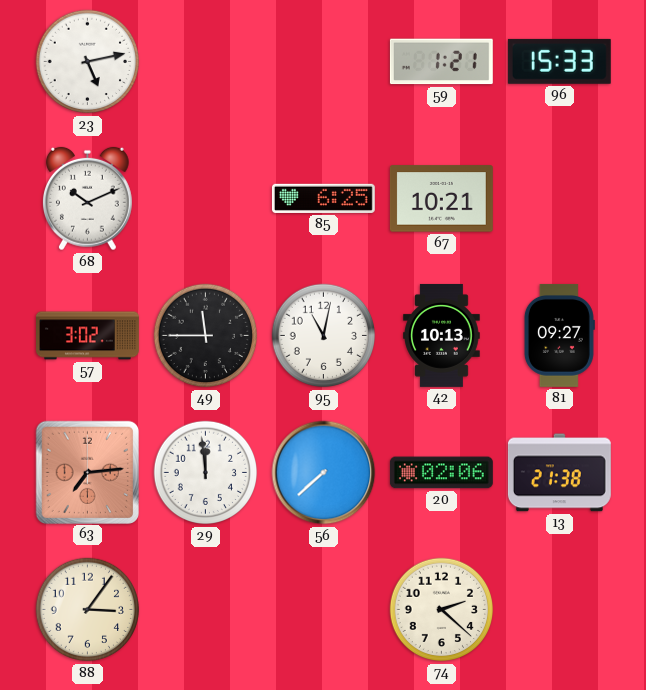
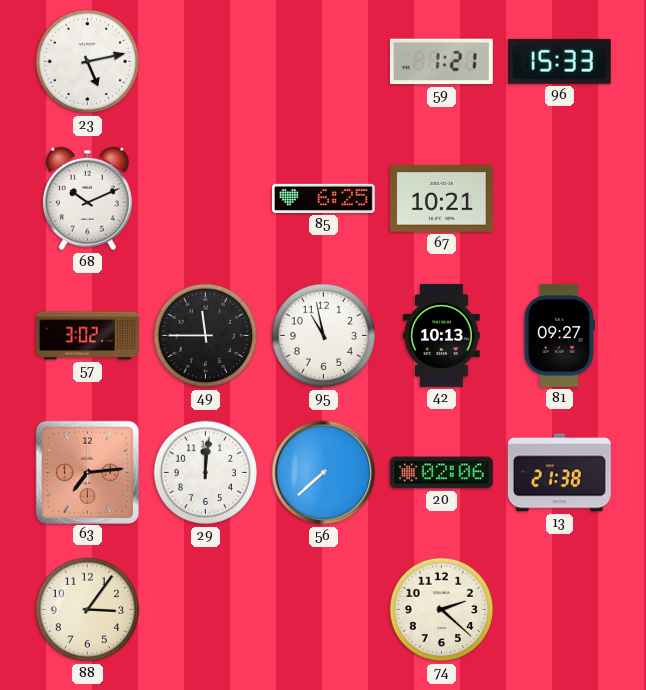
95: 11:02 -> 10:58
29: 11:59 -> 12:01
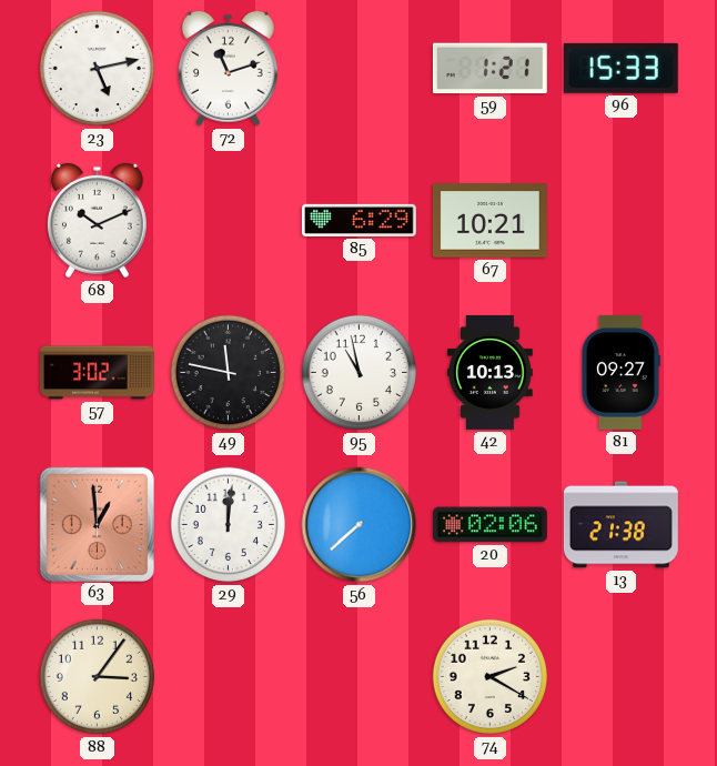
72: none -> 11:12
85: 6:25 -> 6:29
49: 11:45 -> 11:47
63: 7:14 -> 12:59
74: 2:22 -> 2:20
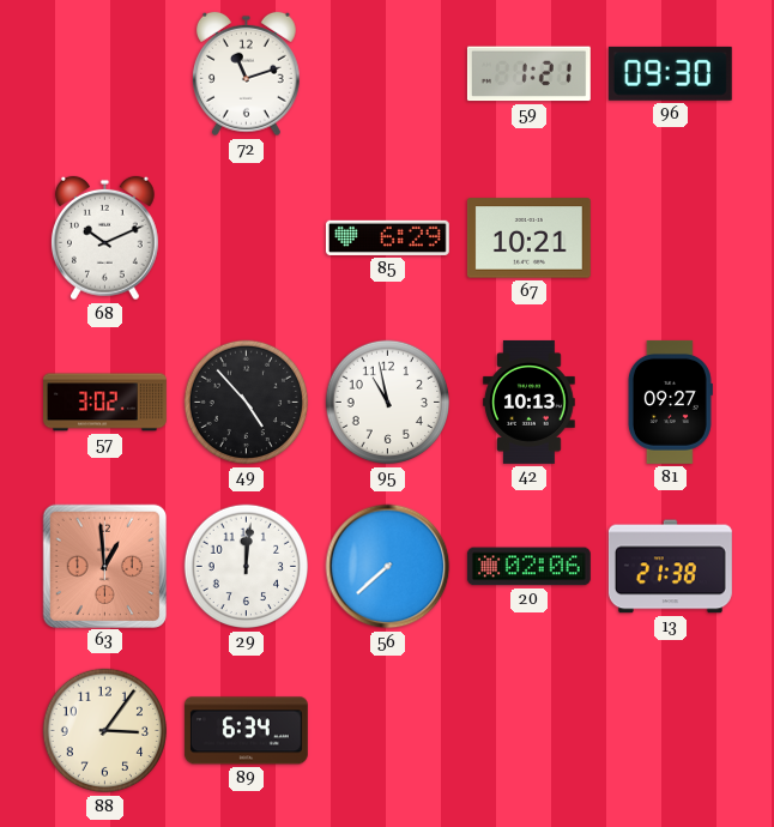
23: 5:13 -> none
96: 15:33 -> 09:30
49: 11:47 -> 4:53
89: none -> 6:34
74: 2:20 -> none
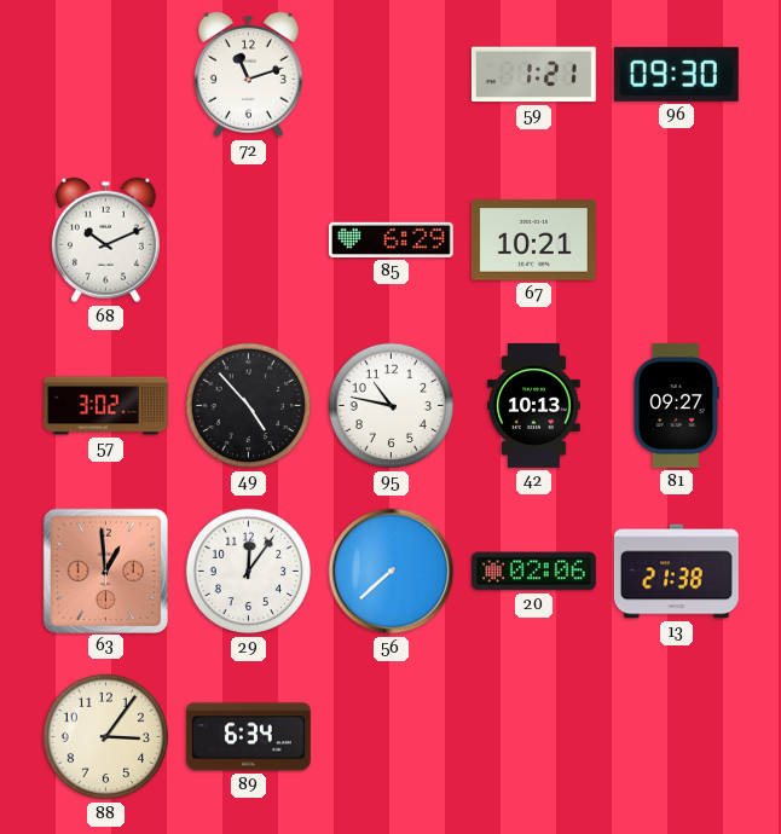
95: 10:58 -> 10:47
29: 12:01 -> 12:06
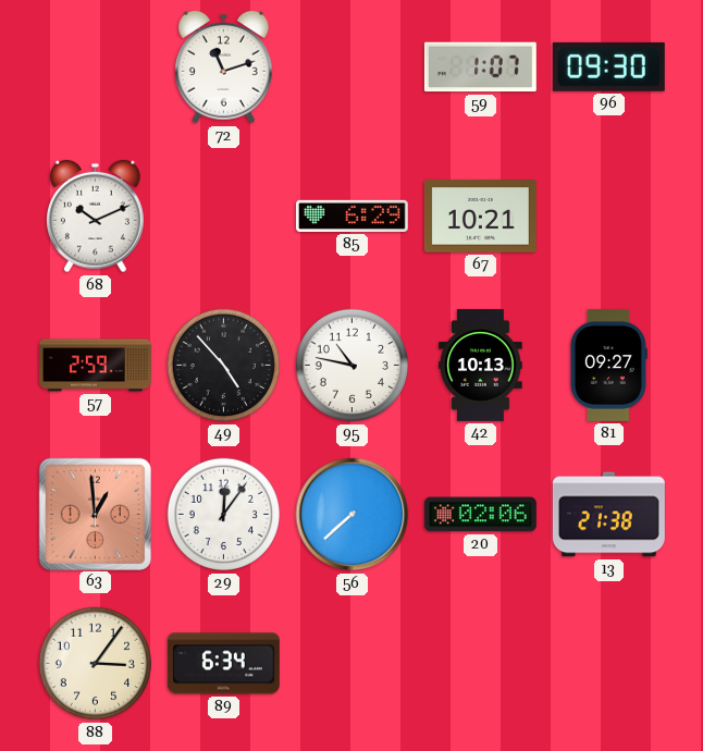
59: 1:21 -> 1:07
57: 3:02 -> 2:59
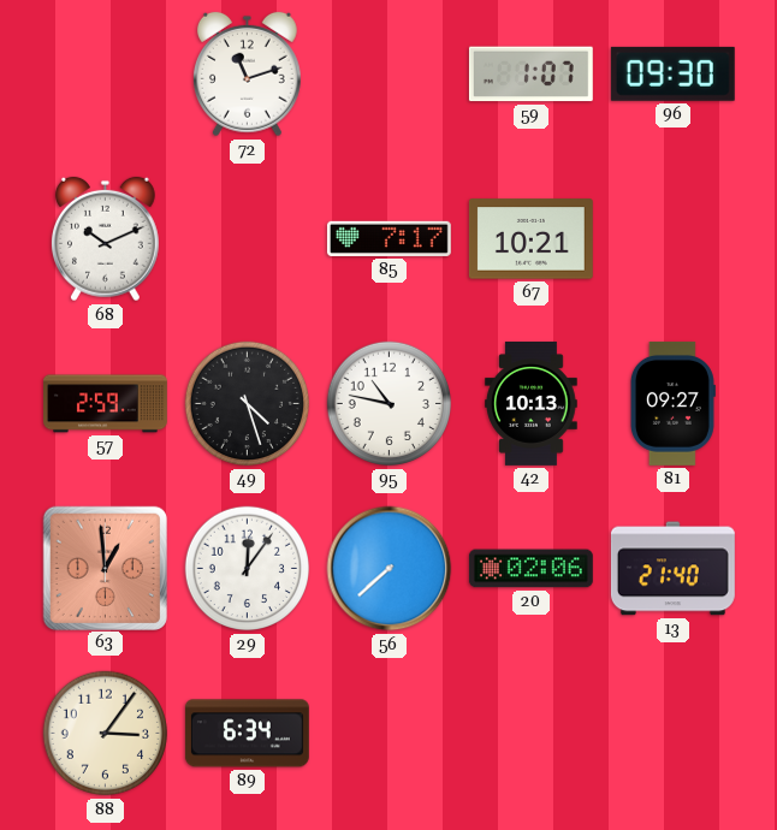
85: 6:29 -> 7:17
49: 4:53 -> 4:27
13: 21:38 -> 21:40
